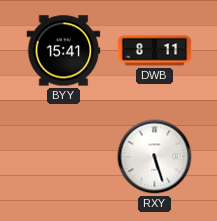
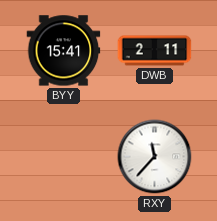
DWB: 8:11 -> 2:11
RXY: 5:27 -> 11:37
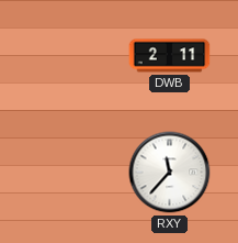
BYY: 15:41 -> none
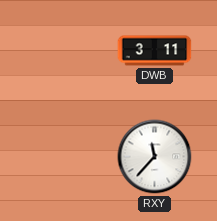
DWB: 2:11 -> 3:11
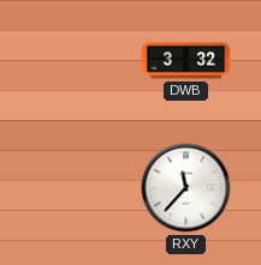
DWB: 3:11 -> 3:32
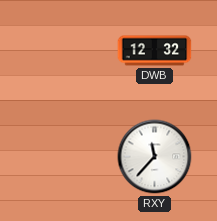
DWB: 3:32 -> 12:32
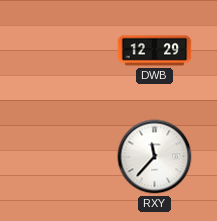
DWB: 12:32 -> 12:29
